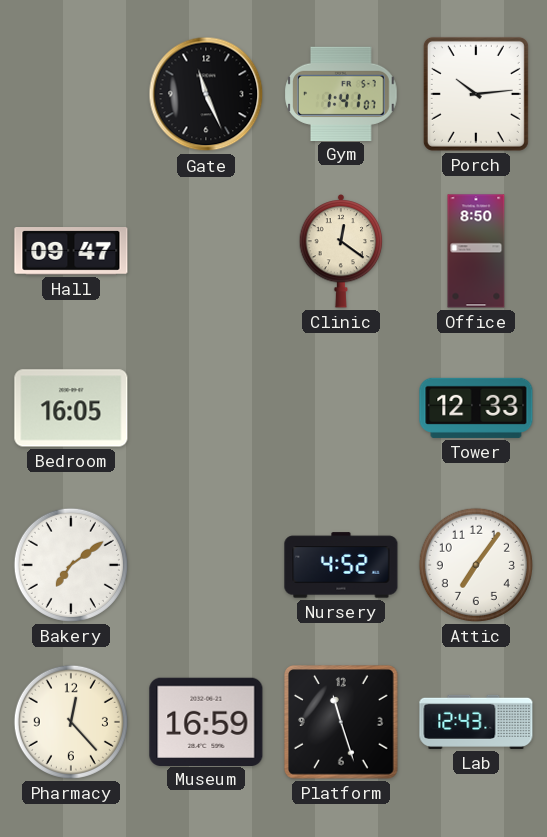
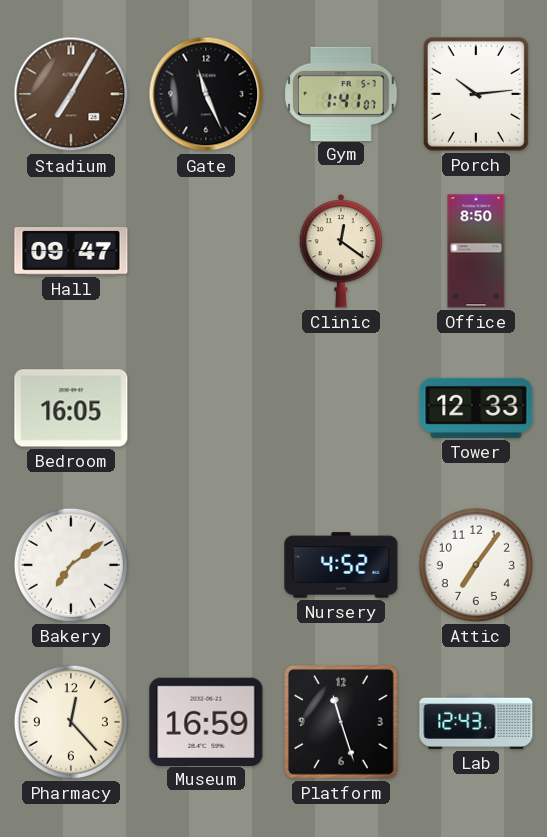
Stadium: none -> 7:05
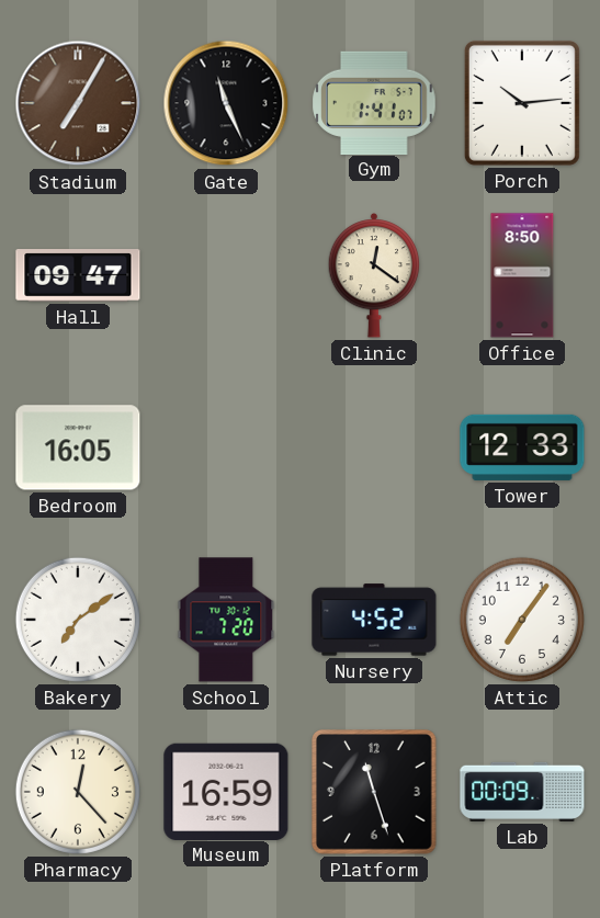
School: none -> 7:20
Lab: 12:43 -> 00:09
